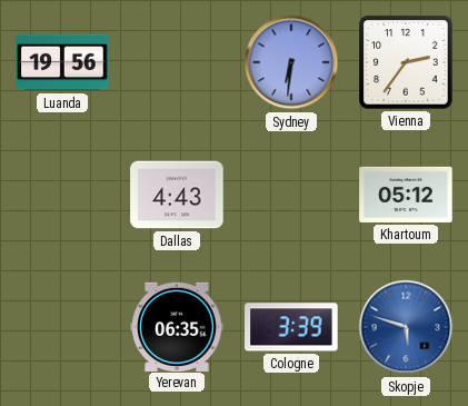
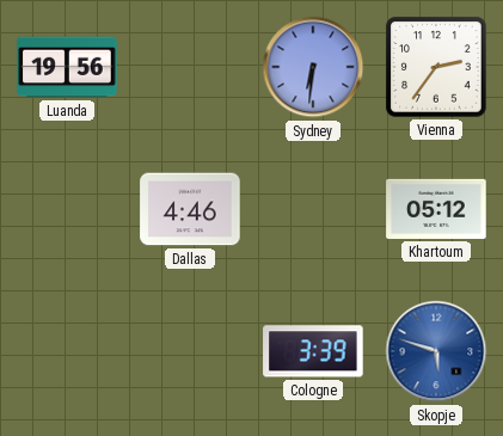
Dallas: 4:43 -> 4:46
Yerevan: 06:35 -> none
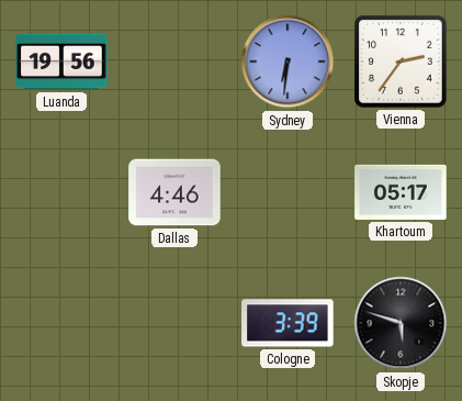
Khartoum: 05:12 -> 05:17
Skopje dial: blue -> black
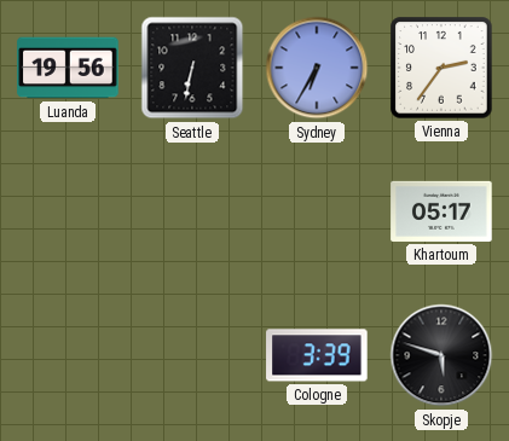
Seattle: none -> 6:32
Sydney: 6:31 -> 6:35
Dallas: 4:46 -> none
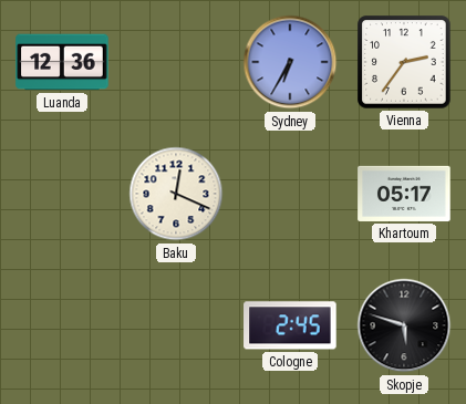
Luanda: 19:56 -> 12:36
Seattle: 6:32 -> none
Baku: none -> 12:19
Cologne: 3:39 -> 2:45
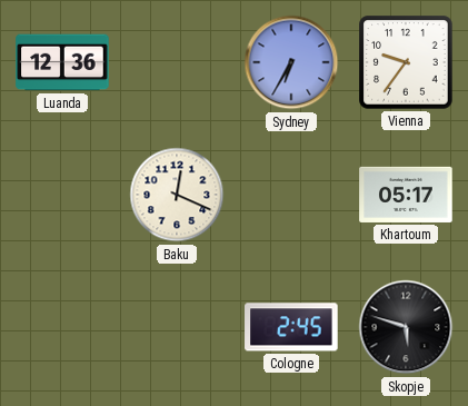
Vienna: 2:36 -> 9:36
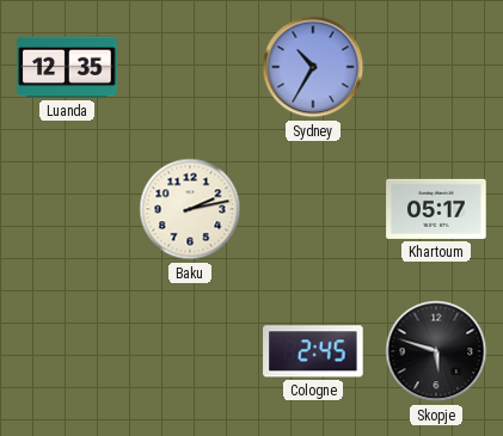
Luanda: 12:36 -> 12:35
Sydney: 6:35 -> 10:35
Vienna: 9:36 -> none
Baku: 12:19 -> 2:13
